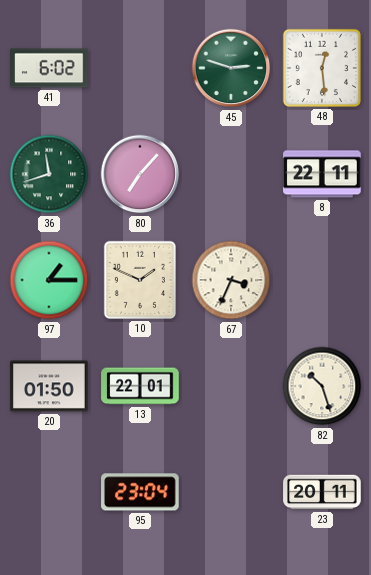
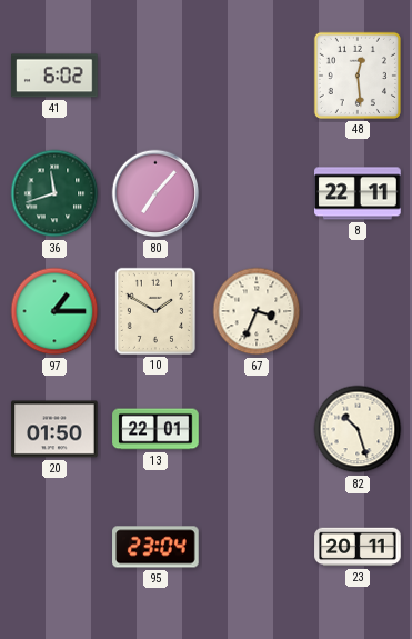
45: 2:48 -> none
10: 1:49 -> 1:50
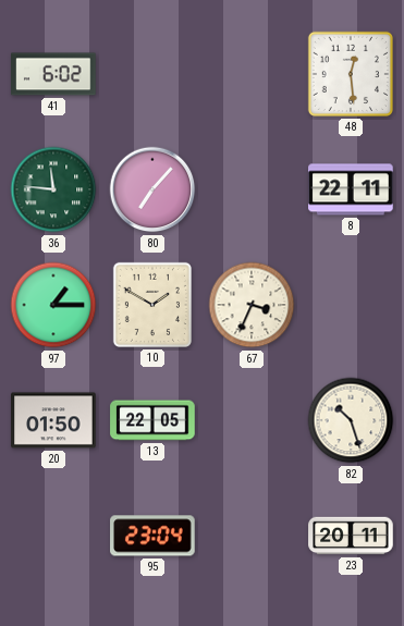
36: 11:42 -> 11:46
13: 22:01 -> 22:05
